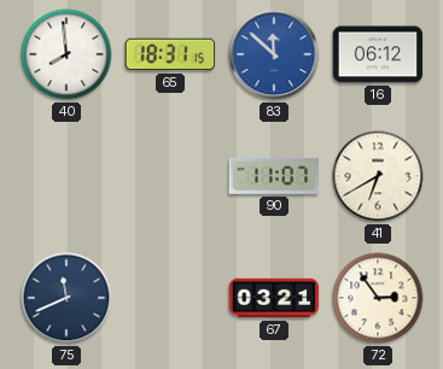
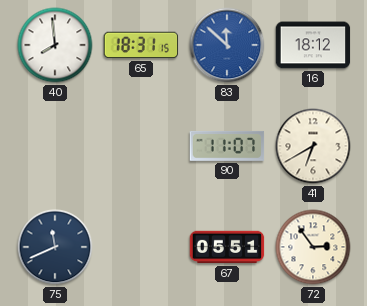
16: 06:12 -> 18:12
67: 03:21 -> 05:51
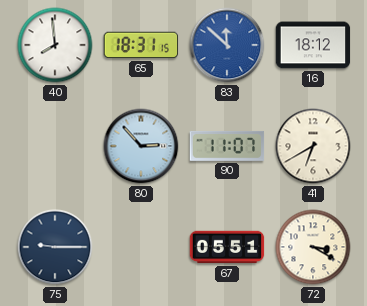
80: none -> 2:53
75: 11:41 -> 9:15
72: 2:54 -> 3:20
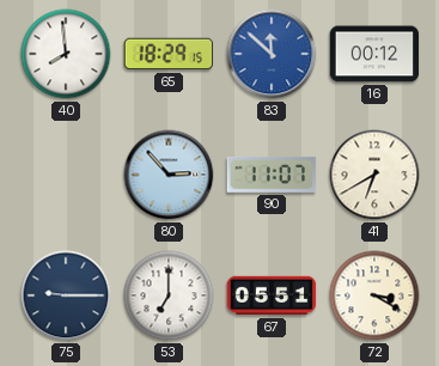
65: 18:31 -> 18:29
16: 18:12 -> 00:12
53: none -> 7:00
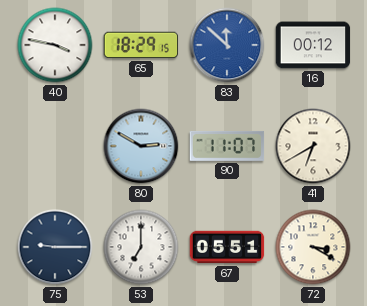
40: 7:59 -> 3:47
80: 2:53 -> 2:50
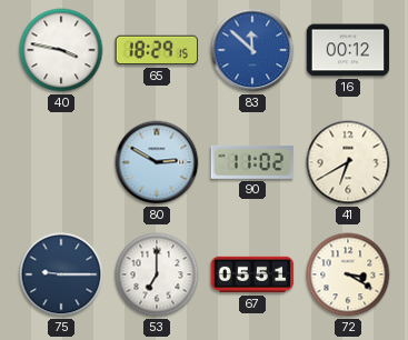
90: 11:07 -> 11:02
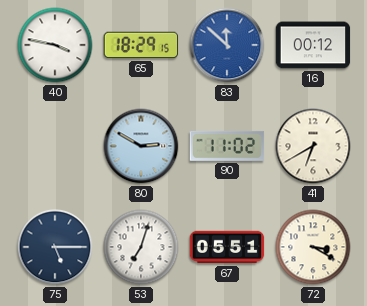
75: 9:15 -> 5:15
53: 7:00 -> 7:03
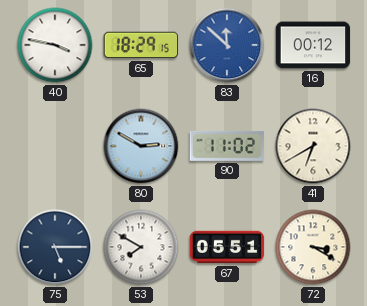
53: 7:03 -> 7:50
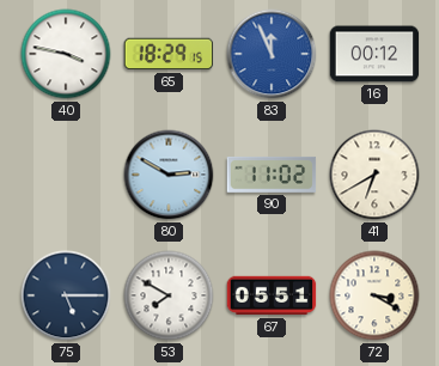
83: 11:52 -> 11:56
